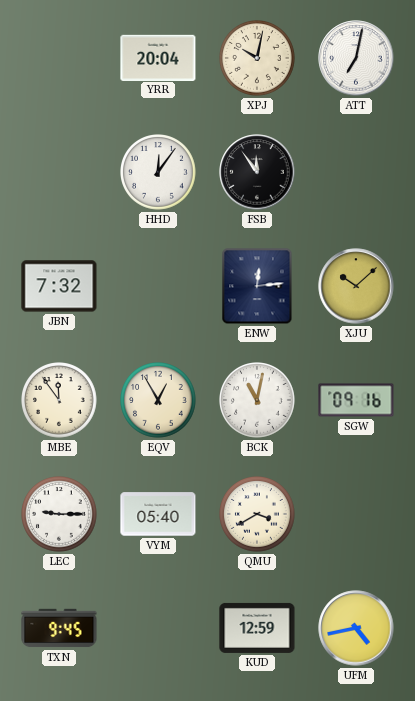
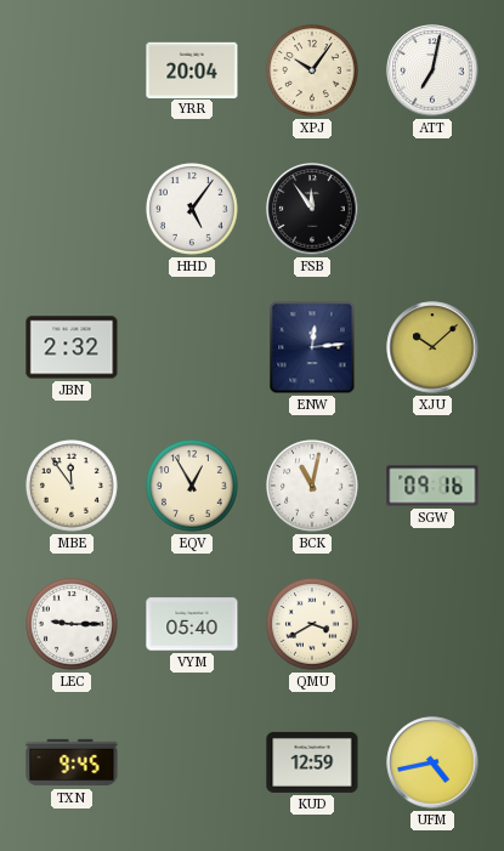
XPJ: 10:02 -> 10:06
HHD: 12:06 -> 5:06
JBN: 7:32 -> 2:32
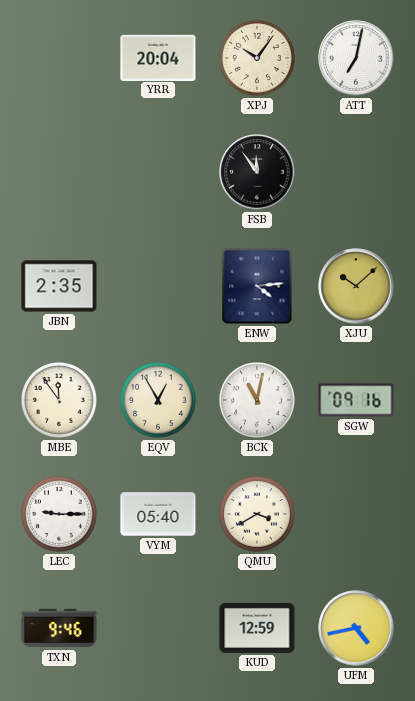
HHD: 5:06 -> none
JBN: 2:32 -> 2:35
ENW: 12:14 -> 4:14
TXN: 9:45 -> 9:46
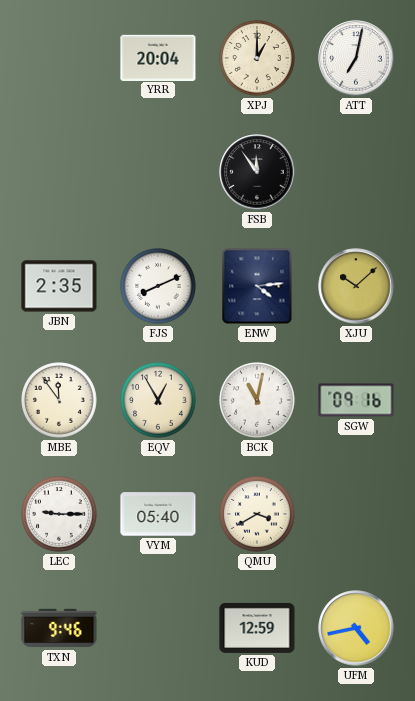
XPJ: 10:06 -> 1:00
FJS: none -> 8:11
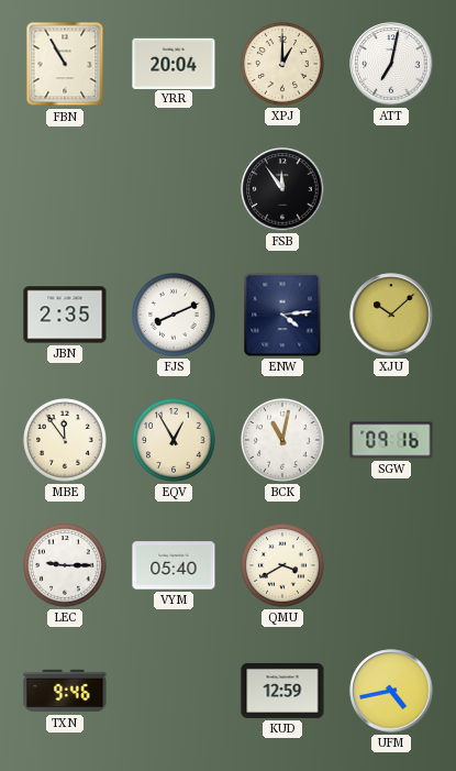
FBN: none -> 10:55
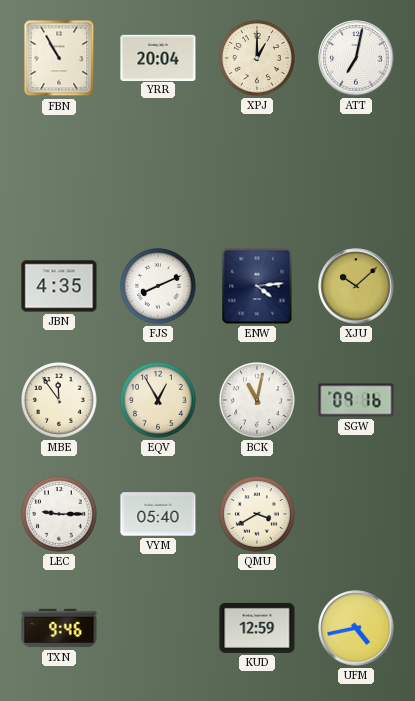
FSB: 11:54 -> none
JBN: 2:35 -> 4:35
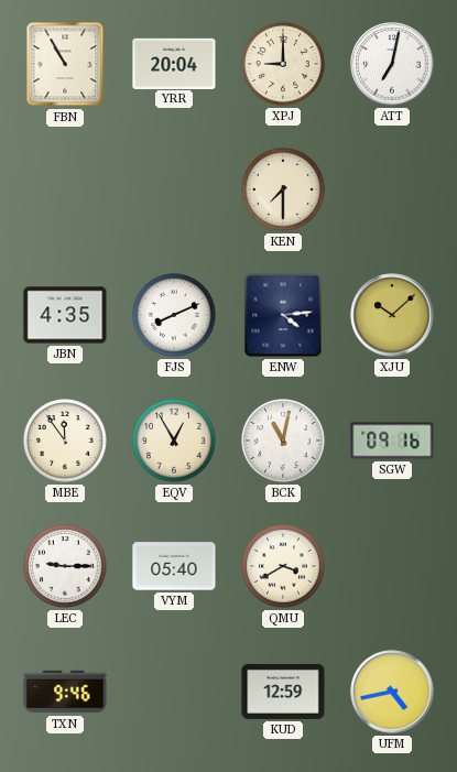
XPJ: 1:00 -> 9:00
KEN: none -> 7:30
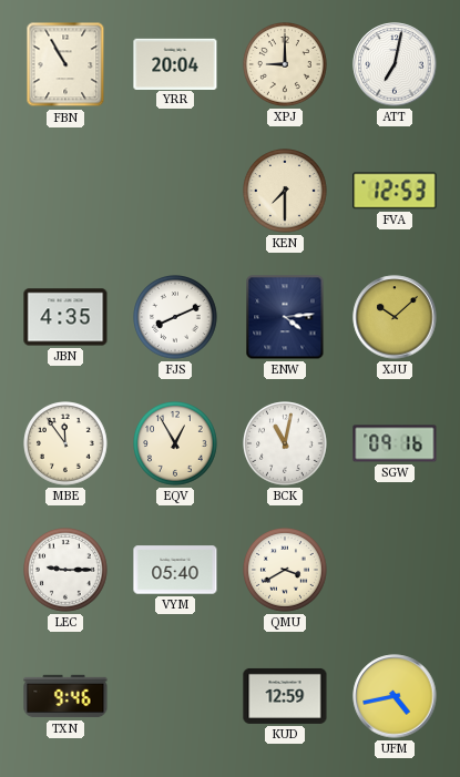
FVA: none -> 12:53
